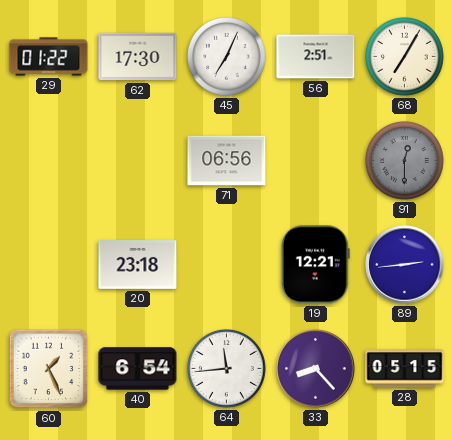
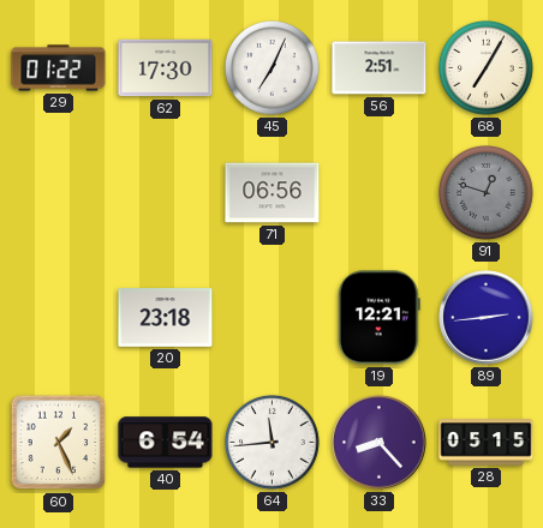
91: 12:30 -> 12:48
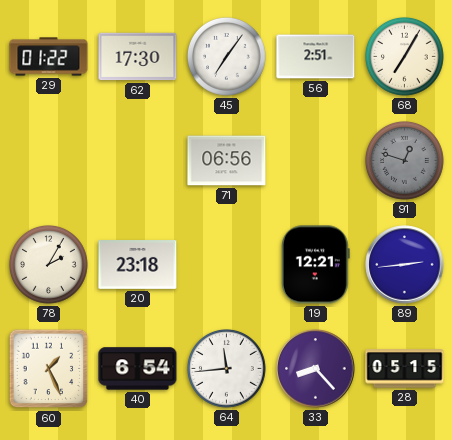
45: 7:04 -> 7:06
78: none -> 2:05
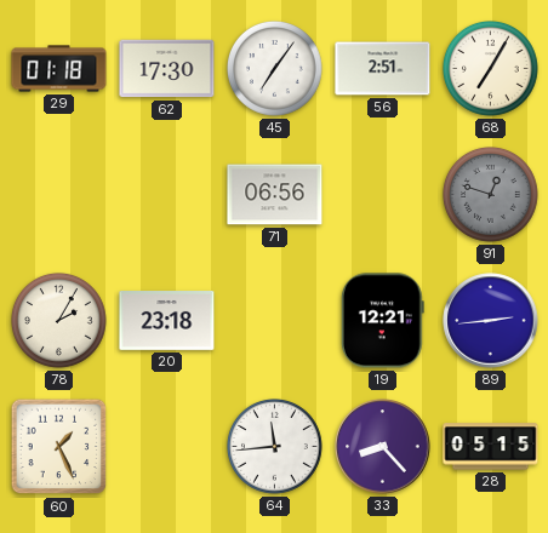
29: 01:22 -> 01:18
40: 6:54 -> none
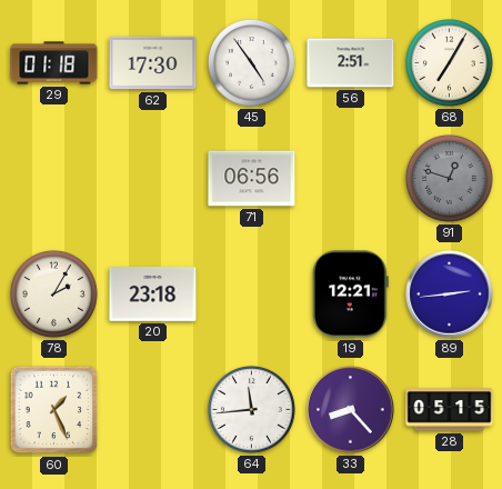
45: 7:06 -> 4:54
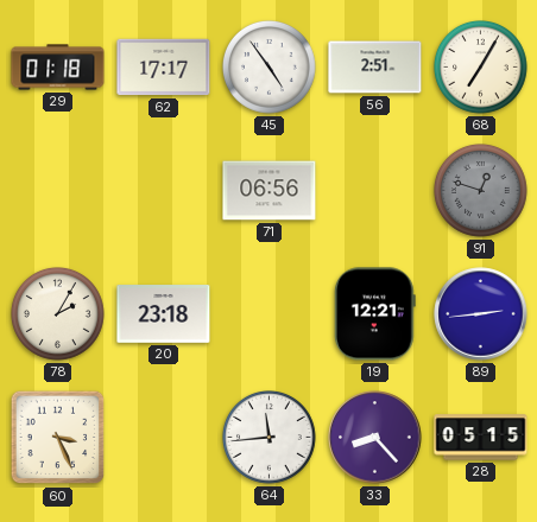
62: 17:30 -> 17:17
60: 1:26 -> 3:26
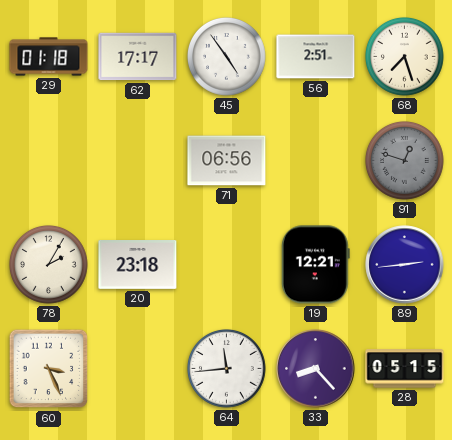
68: 7:05 -> 7:27
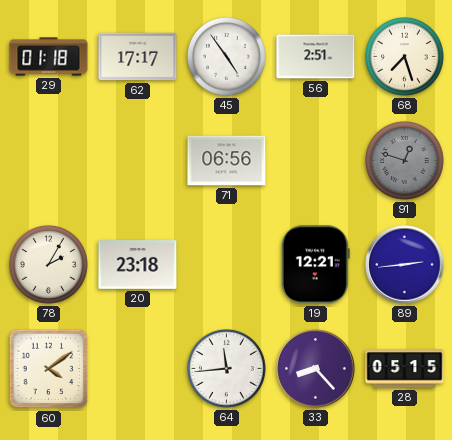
60: 3:26 -> 4:09
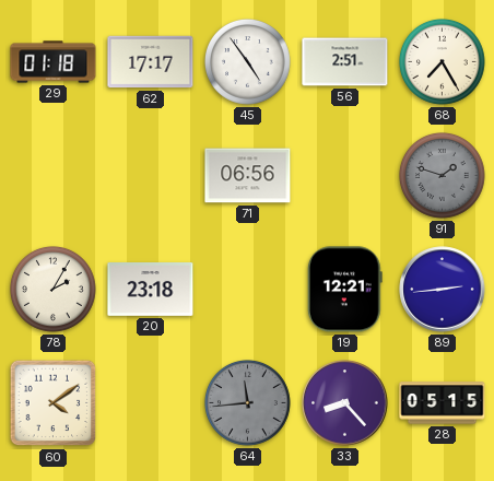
68: 7:27 -> 7:25
91: 12:48 -> 1:48
64 dial: white -> grey
